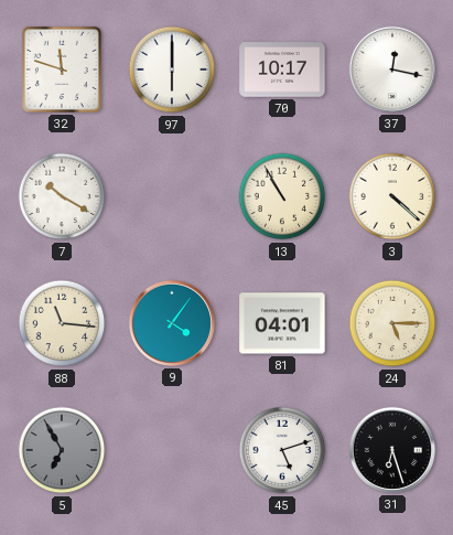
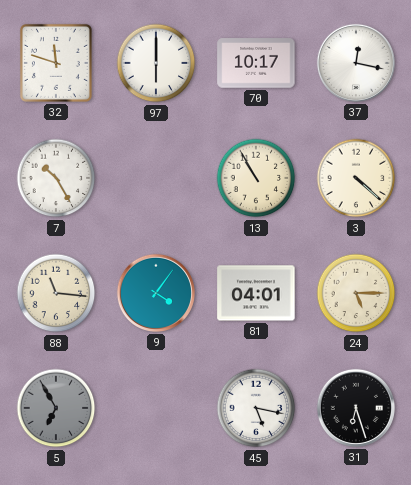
7: 10:20 -> 10:25
45: 5:12 -> 5:17
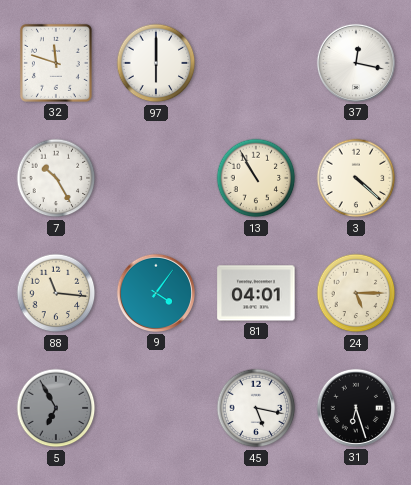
70: 10:17 -> none
